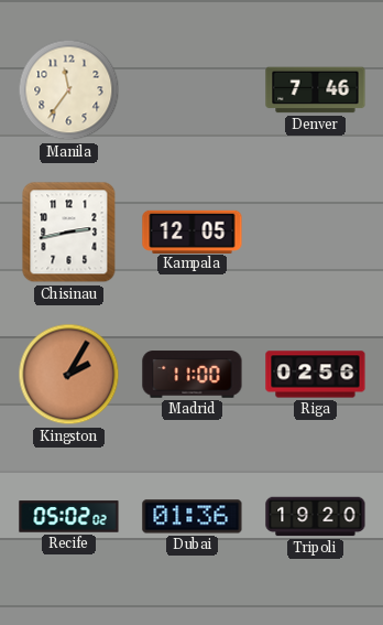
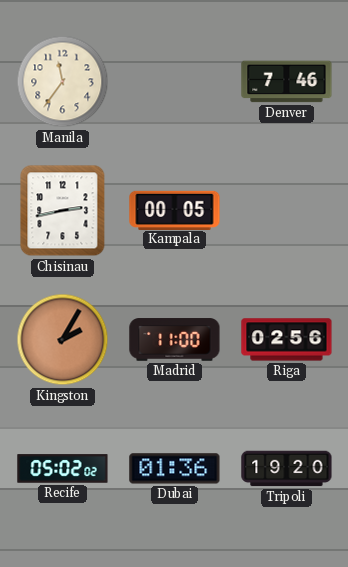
Kampala: 12:05 -> 00:05
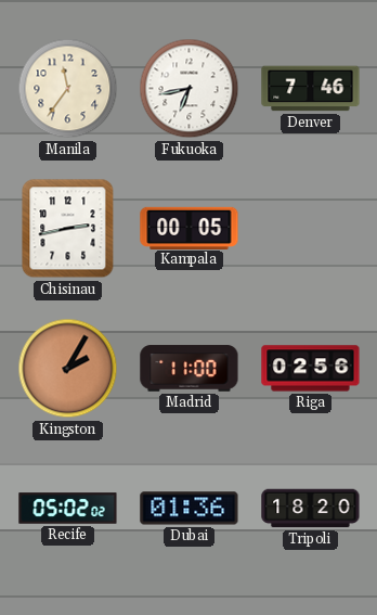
Fukuoka: none -> 6:43
Tripoli: 19:20 -> 18:20
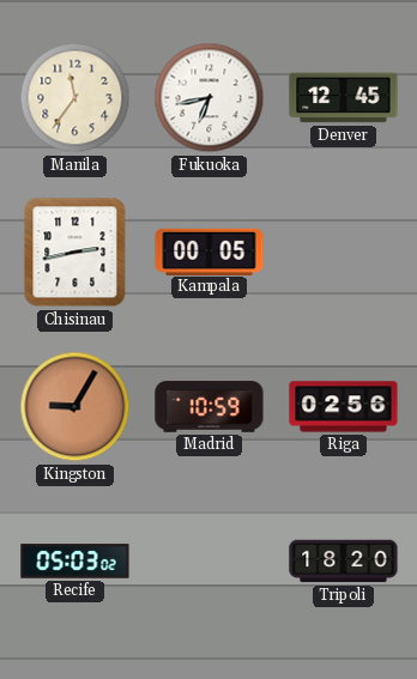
Denver: 7:46 -> 12:45
Kingston: 2:05 -> 9:05
Madrid: 11:00 -> 10:59
Recife: 05:02 -> 05:03
Dubai: 01:36 -> none
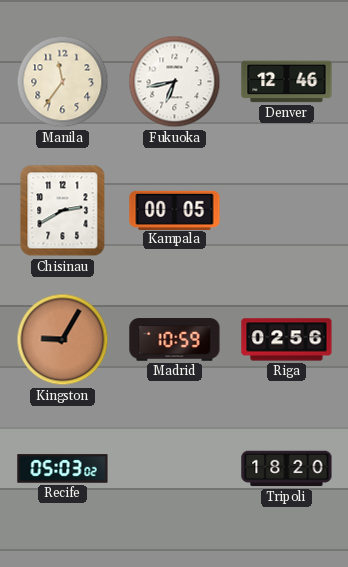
Denver: 12:45 -> 12:46
Chisinau: 2:43 -> 2:40
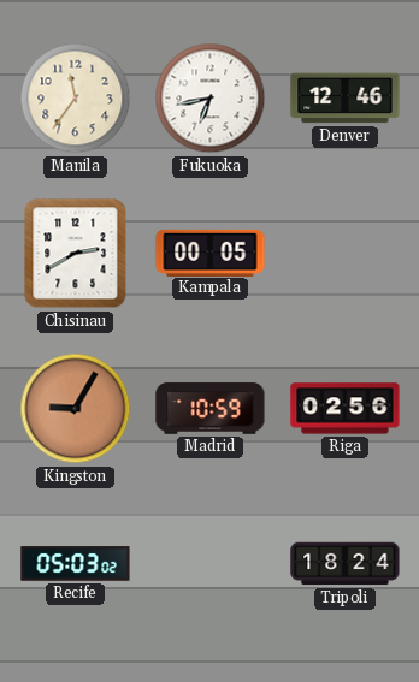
Tripoli: 18:20 -> 18:24
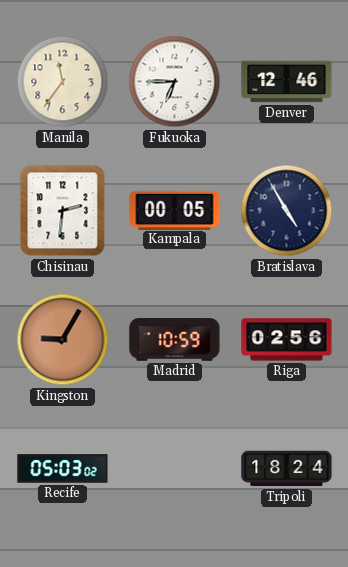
Fukuoka: 6:43 -> 6:45
Chisinau: 2:40 -> 2:31
Bratislava: none -> 4:55
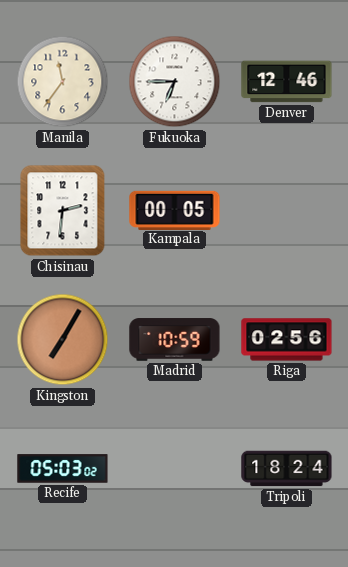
Bratislava: 4:55 -> none
Kingston: 9:05 -> 7:05
